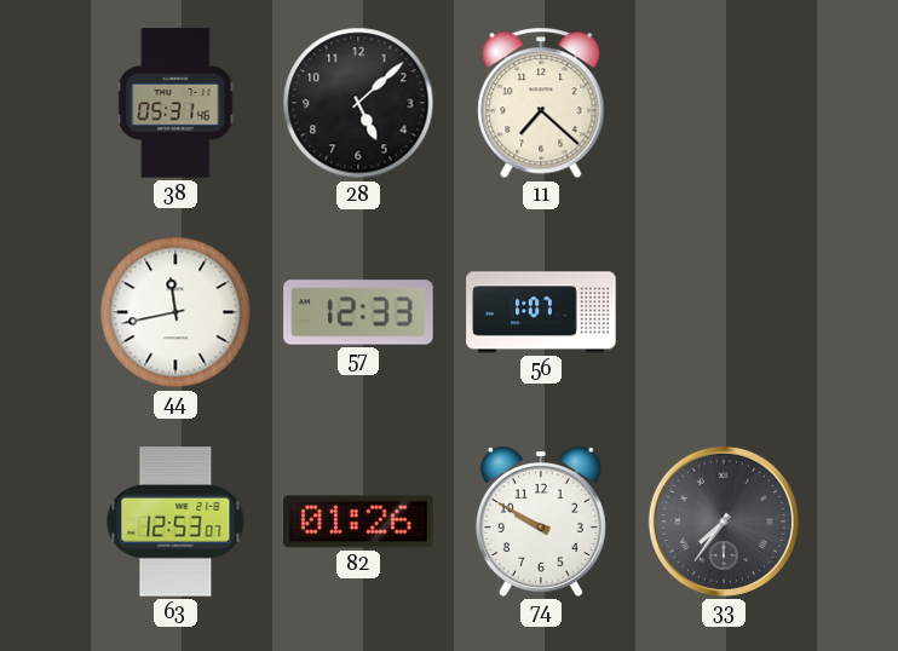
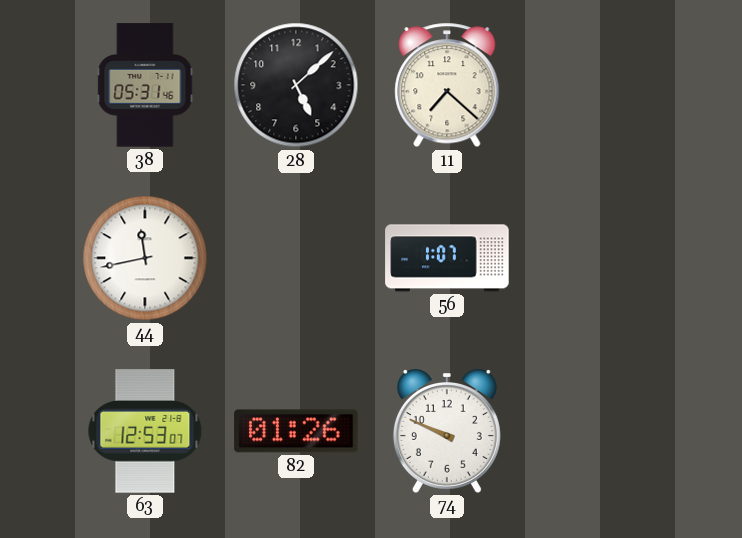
57: 12:33 -> none
74: 9:50 -> 9:49
33: 7:36 -> none
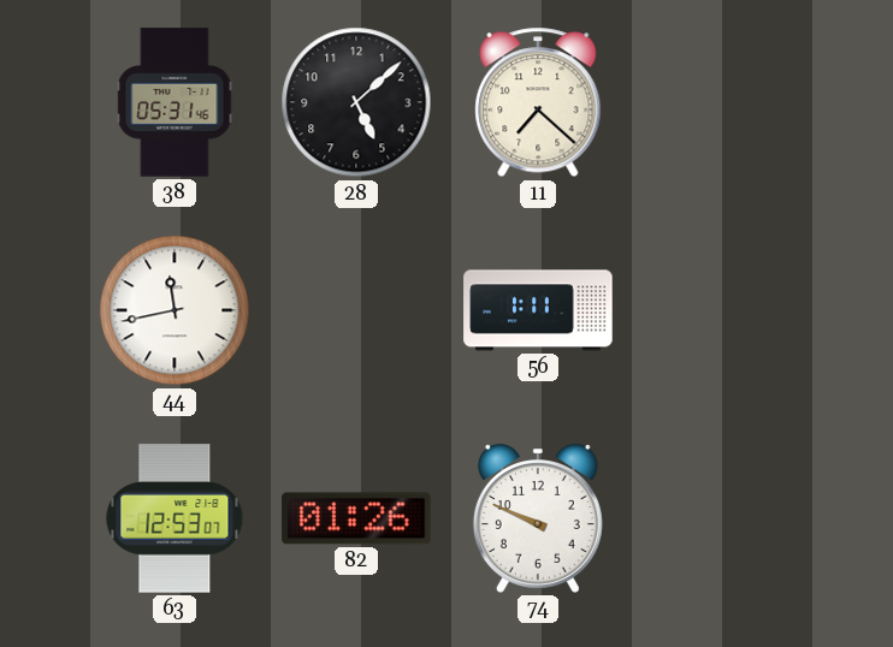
56: 1:07 -> 1:11
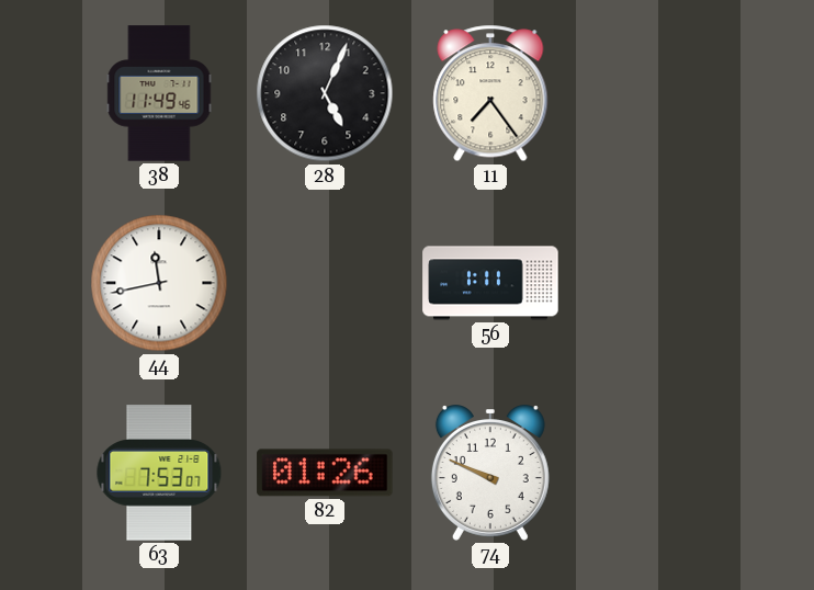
38: 05:31 -> 11:49
28: 5:08 -> 5:04
11: 7:22 -> 7:24
63: 12:53 -> 7:53
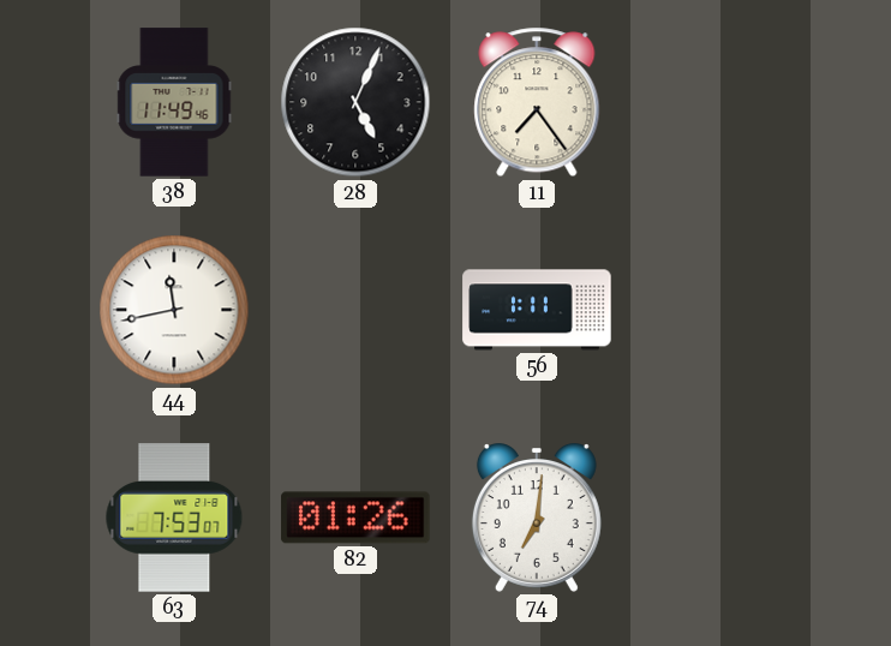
74: 9:49 -> 7:01
